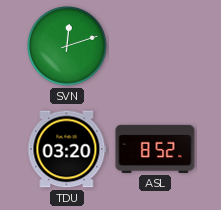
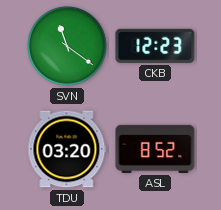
SVN: 12:12 -> 11:21
CKB: none -> 12:23
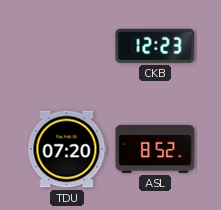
SVN: 11:21 -> none
TDU: 03:20 -> 07:20
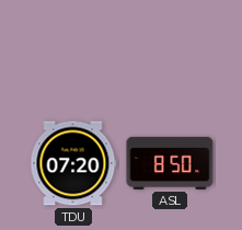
CKB: 12:23 -> none
ASL: 8:52 -> 8:50
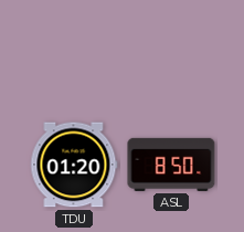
TDU: 07:20 -> 01:20
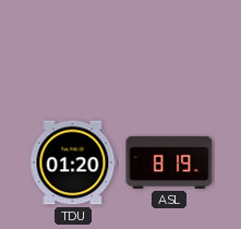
ASL: 8:50 -> 8:19
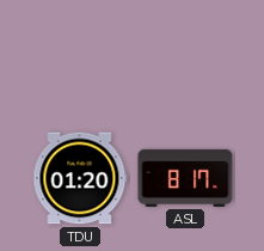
ASL: 8:19 -> 8:17
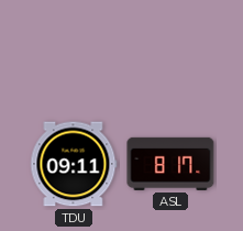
TDU: 01:20 -> 09:11
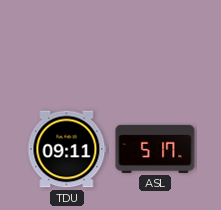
ASL: 8:17 -> 5:17
